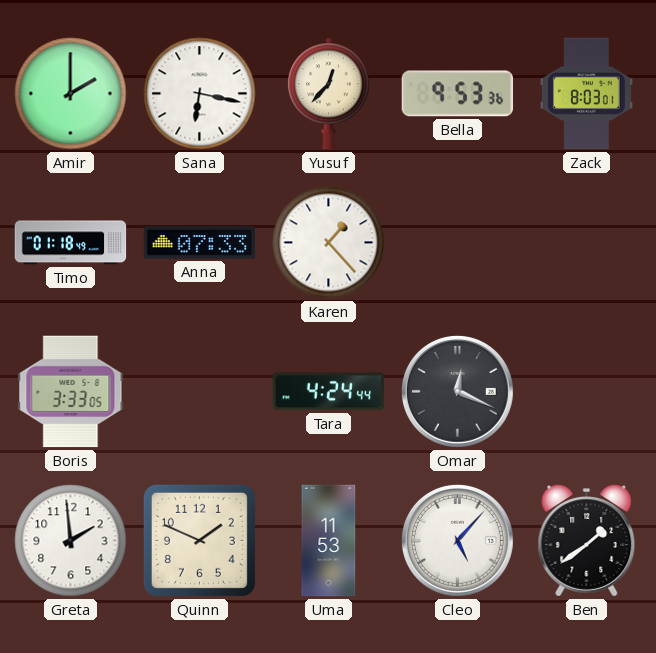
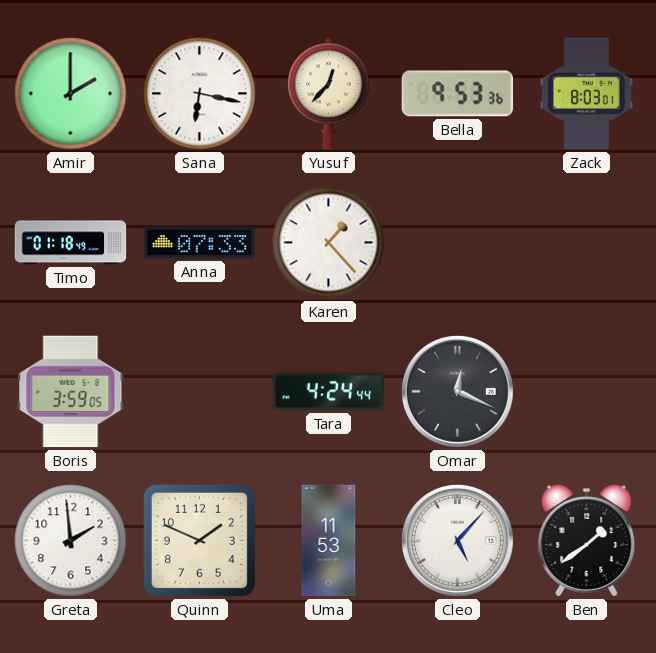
Boris: 3:33 -> 3:59
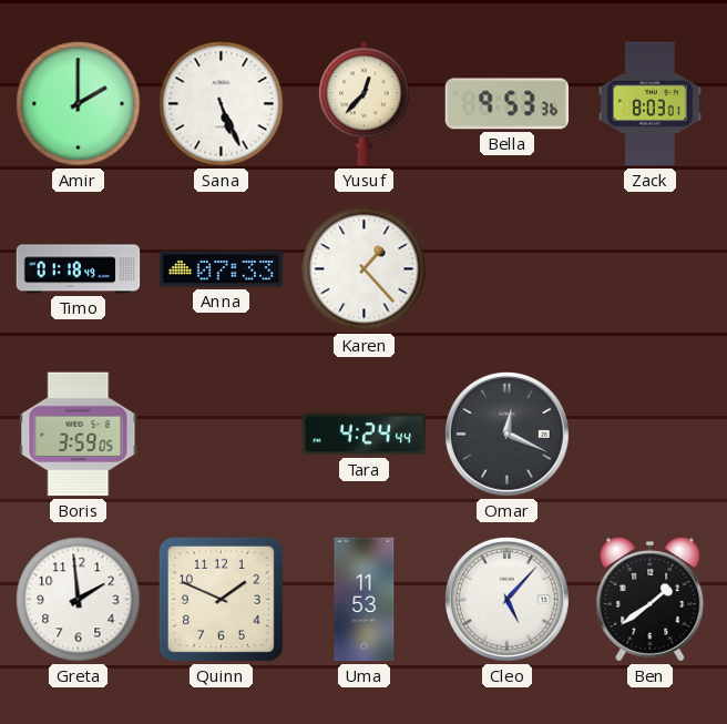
Sana: 6:17 -> 5:26
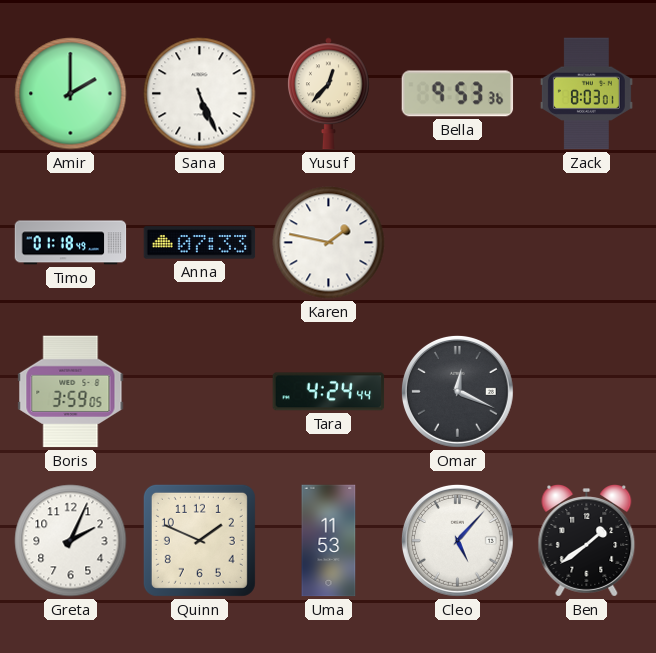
Karen: 1:23 -> 1:47
Greta: 1:59 -> 2:04
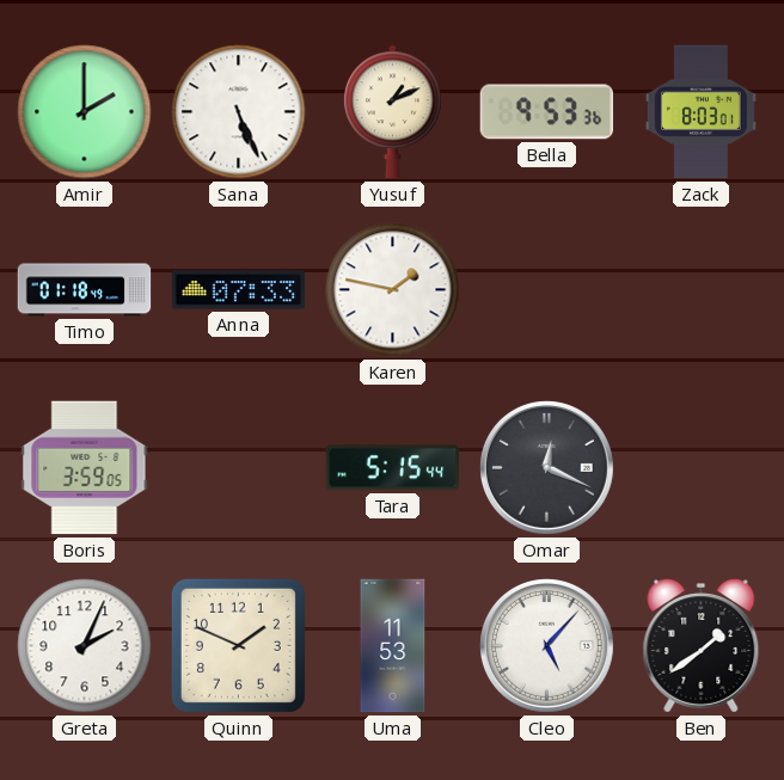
Yusuf: 12:37 -> 1:11
Tara: 4:24 -> 5:15
